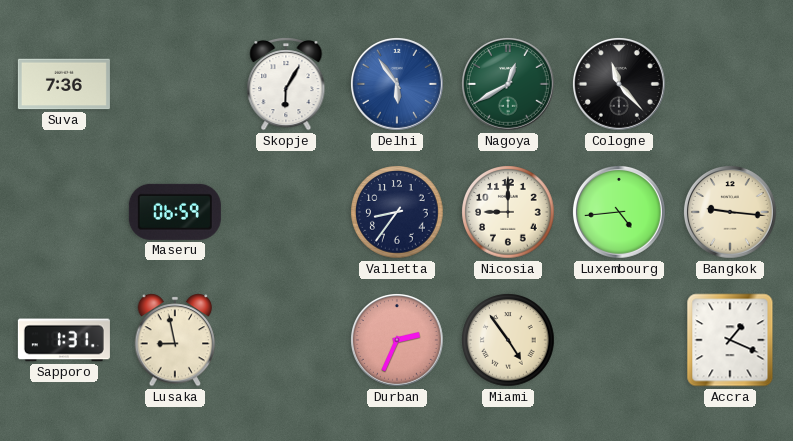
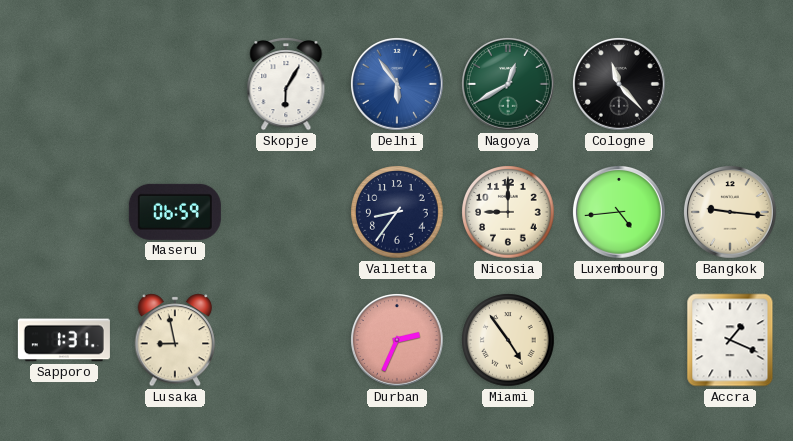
Suva: 7:36 -> none
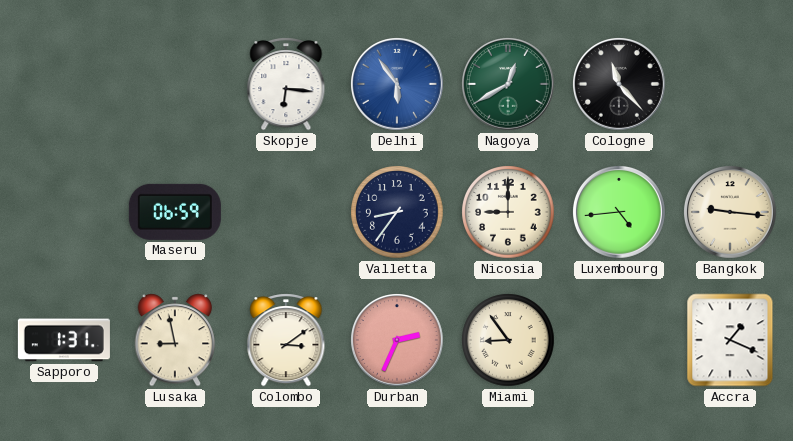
Skopje: 6:05 -> 6:16
Colombo: none -> 3:09
Miami: 4:54 -> 8:54
